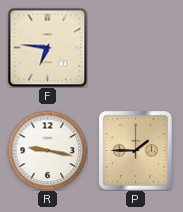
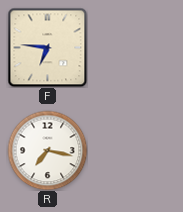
R: 9:17 -> 7:17
P: 1:45 -> none
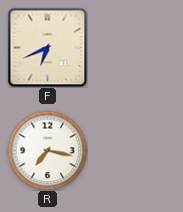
F: 6:46 -> 6:41
